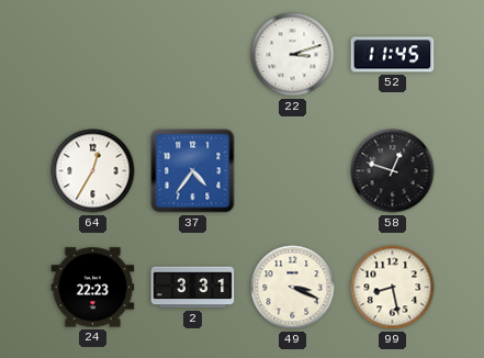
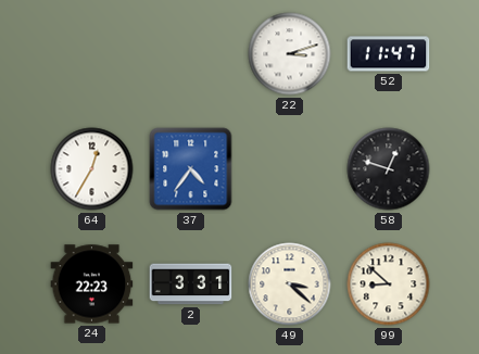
52: 11:45 -> 11:47
49: 3:19 -> 3:22
99: 8:28 -> 8:52
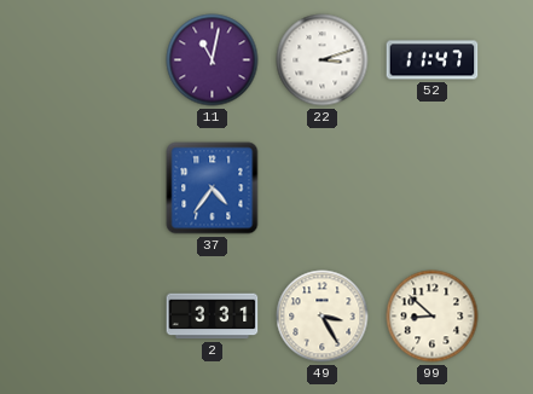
11: none -> 11:02
64: 12:35 -> none
58: 12:48 -> none
24: 22:23 -> none
49: 3:22 -> 3:25
